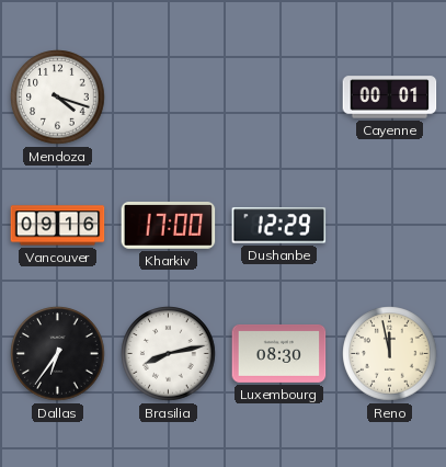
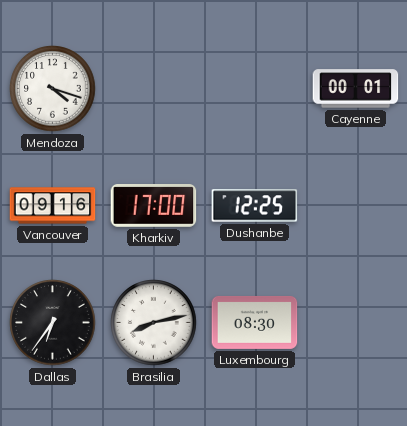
Dushanbe: 12:29 -> 12:25
Reno: 11:58 -> none
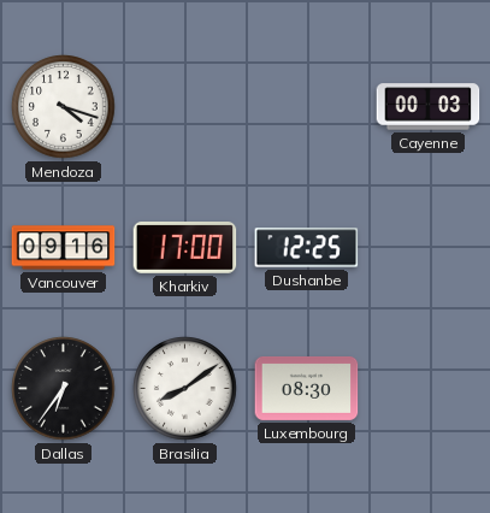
Cayenne: 00:01 -> 00:03
Brasilia: 8:13 -> 8:09
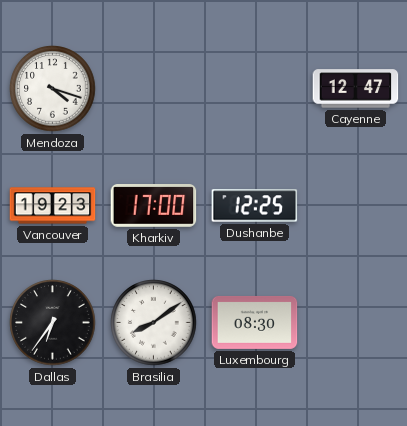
Cayenne: 00:03 -> 12:47
Vancouver: 09:16 -> 19:23
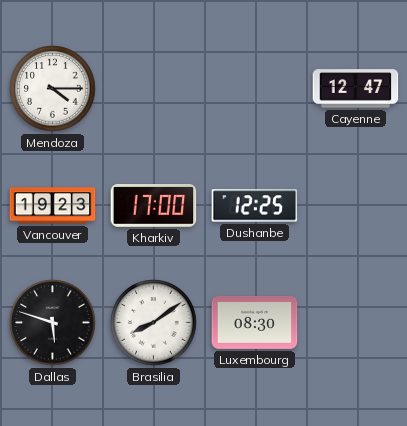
Mendoza: 4:18 -> 4:15
Dallas: 6:36 -> 5:48
